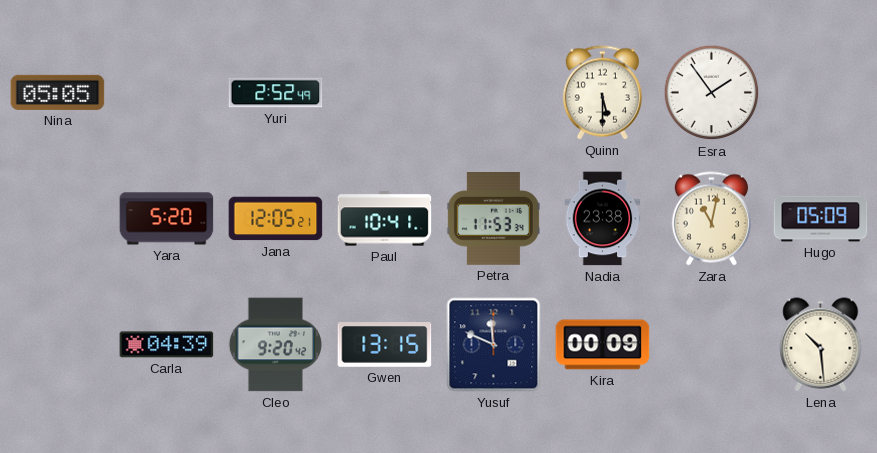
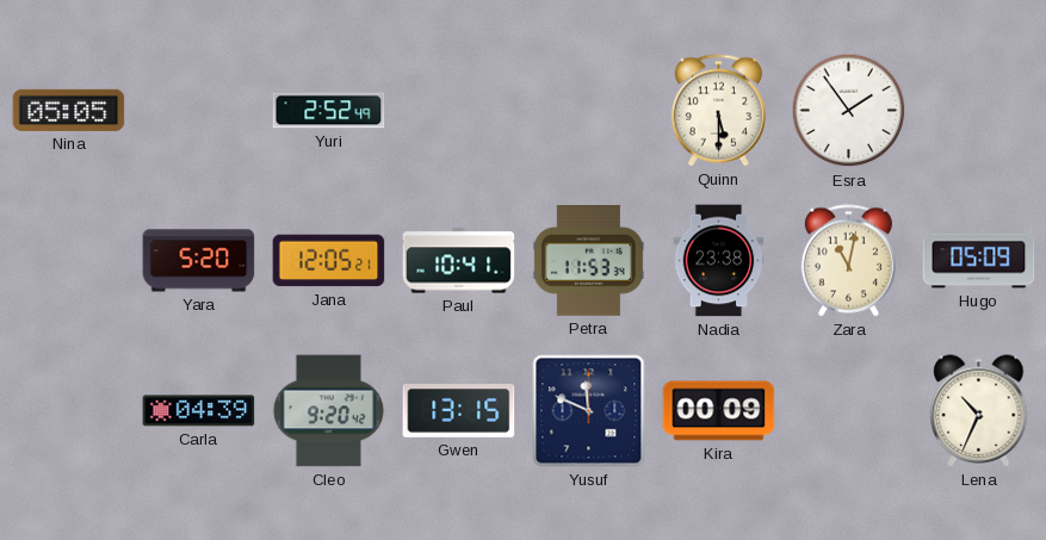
Lena: 10:29 -> 10:34
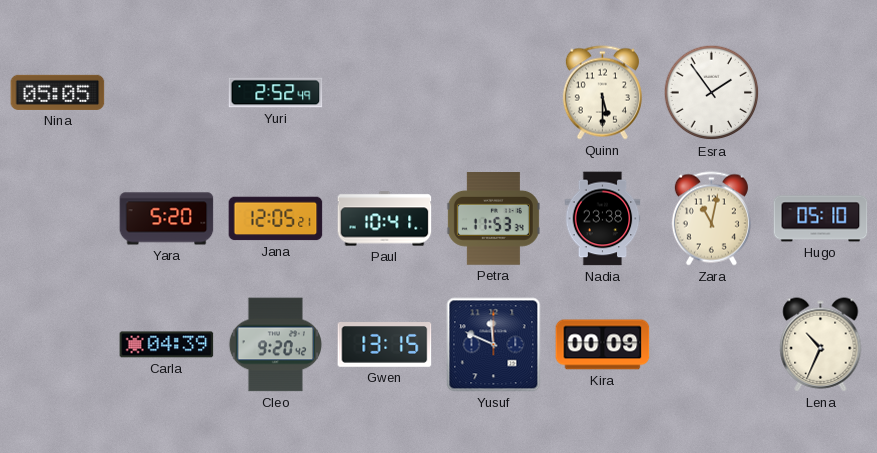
Hugo: 05:09 -> 05:10
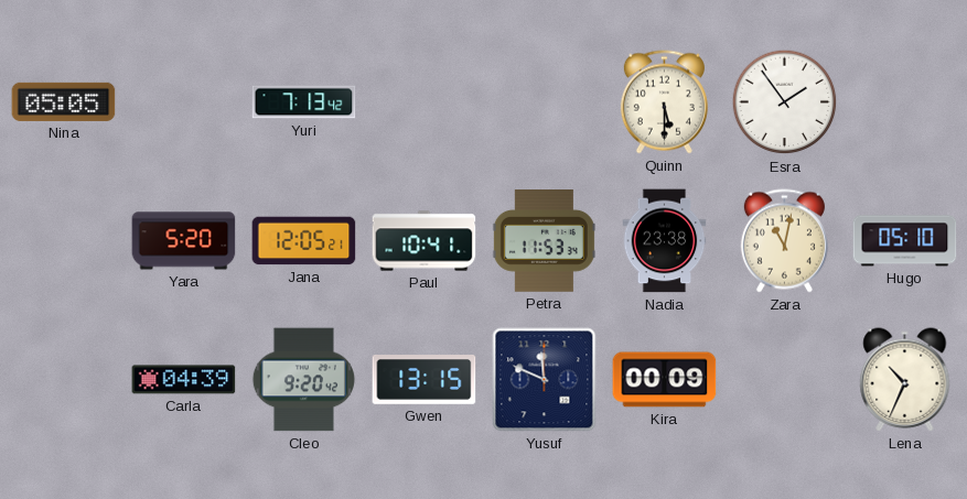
Yuri: 2:52 -> 7:13
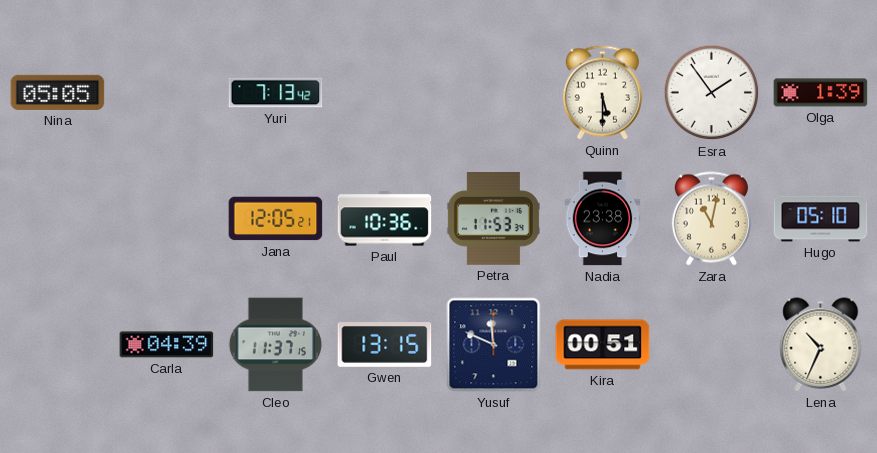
Olga: none -> 1:39
Yara: 5:20 -> none
Paul: 10:41 -> 10:36
Cleo: 9:20 -> 11:37
Kira: 00:09 -> 00:51
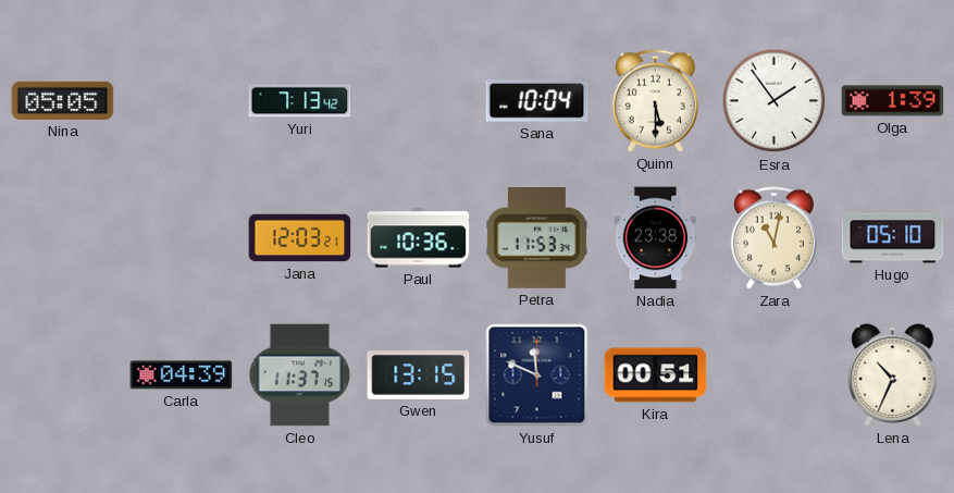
Sana: none -> 10:04
Jana: 12:05 -> 12:03
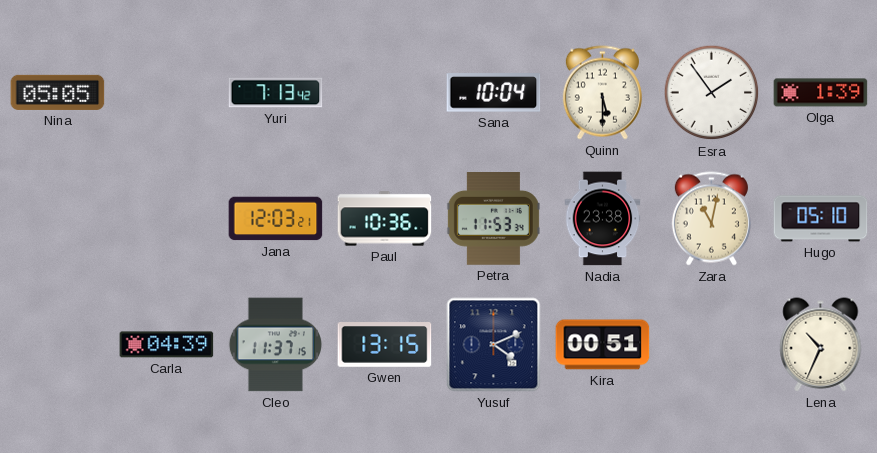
Yusuf: 11:49 -> 4:11
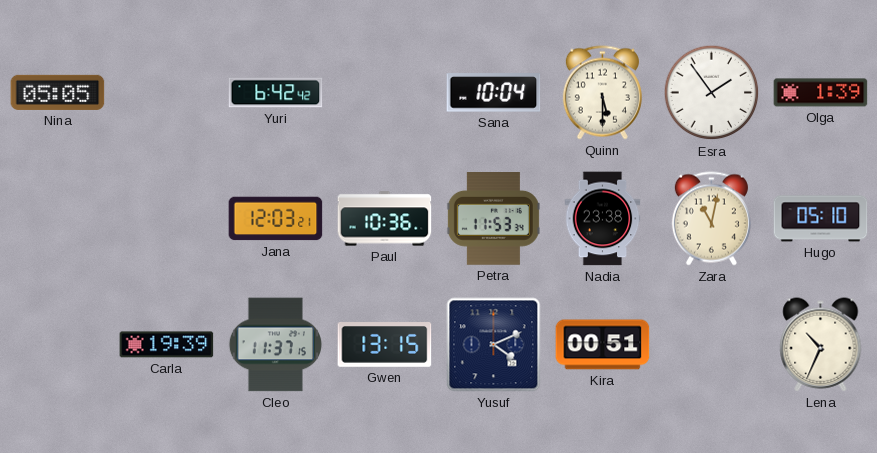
Yuri: 7:13 -> 6:42
Carla: 04:39 -> 19:39
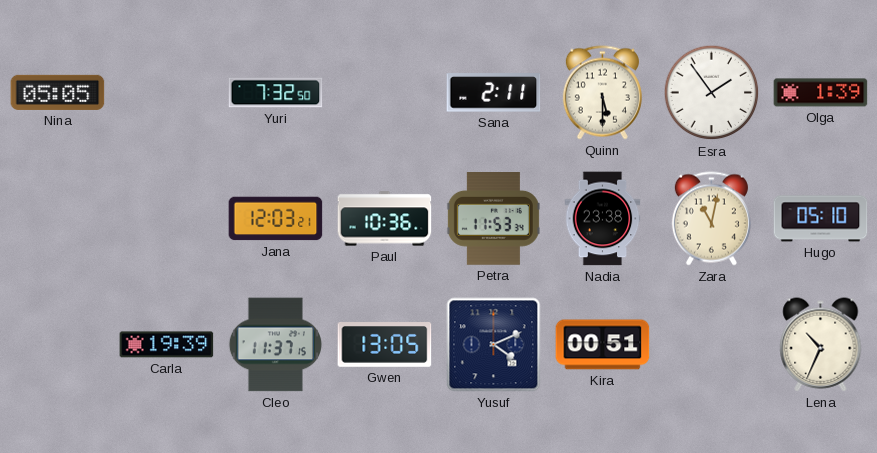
Yuri: 6:42 -> 7:32
Sana: 10:04 -> 2:11
Gwen: 13:15 -> 13:05
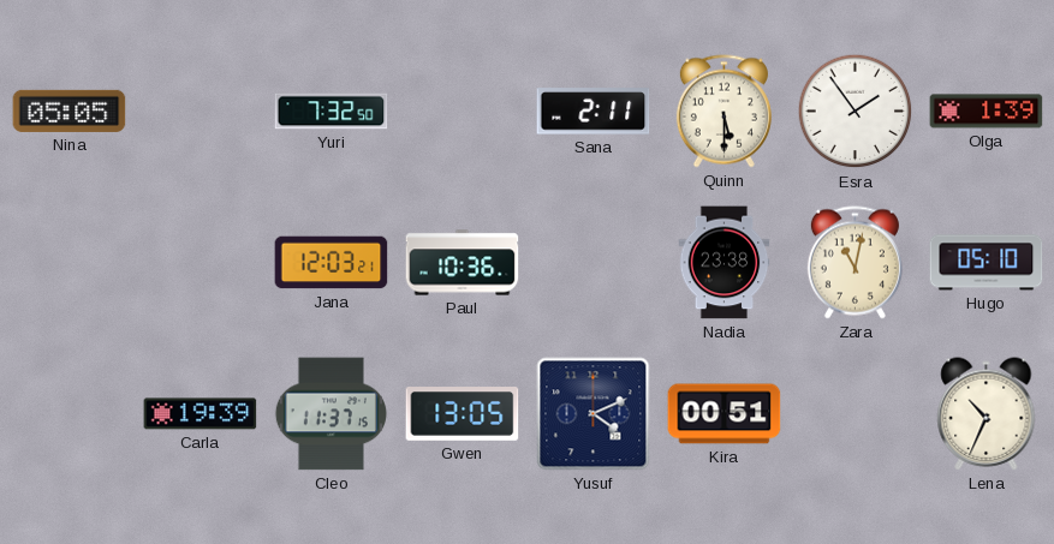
Petra: 11:53 -> none
